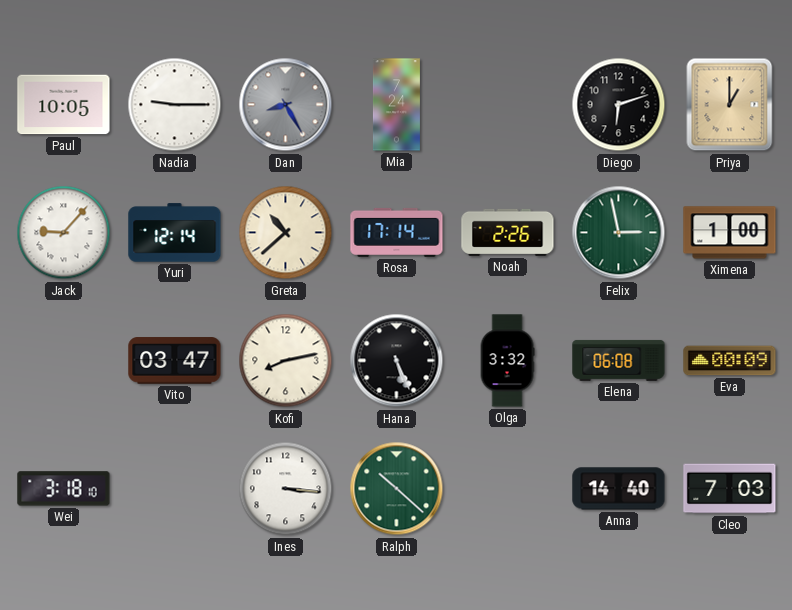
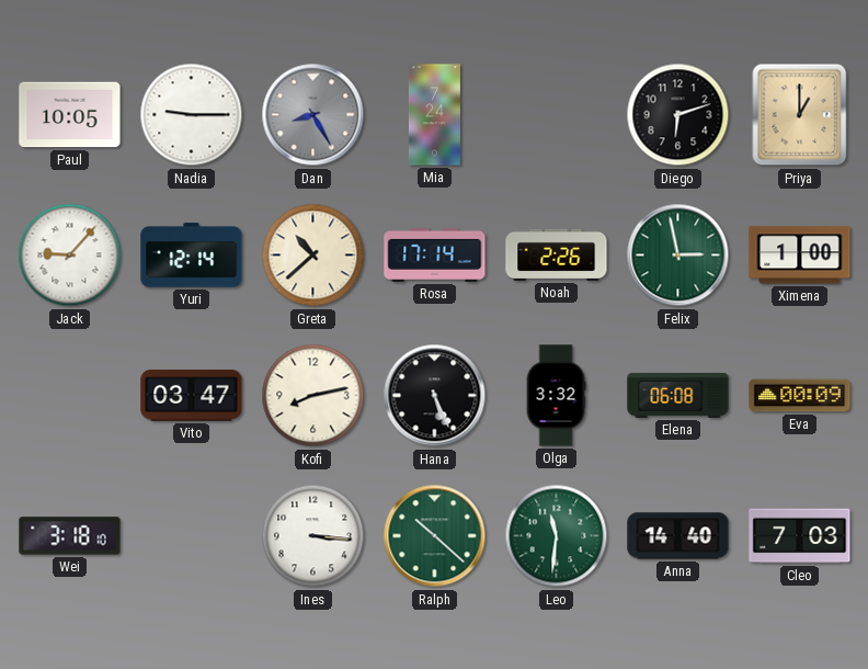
Leo: none -> 11:31
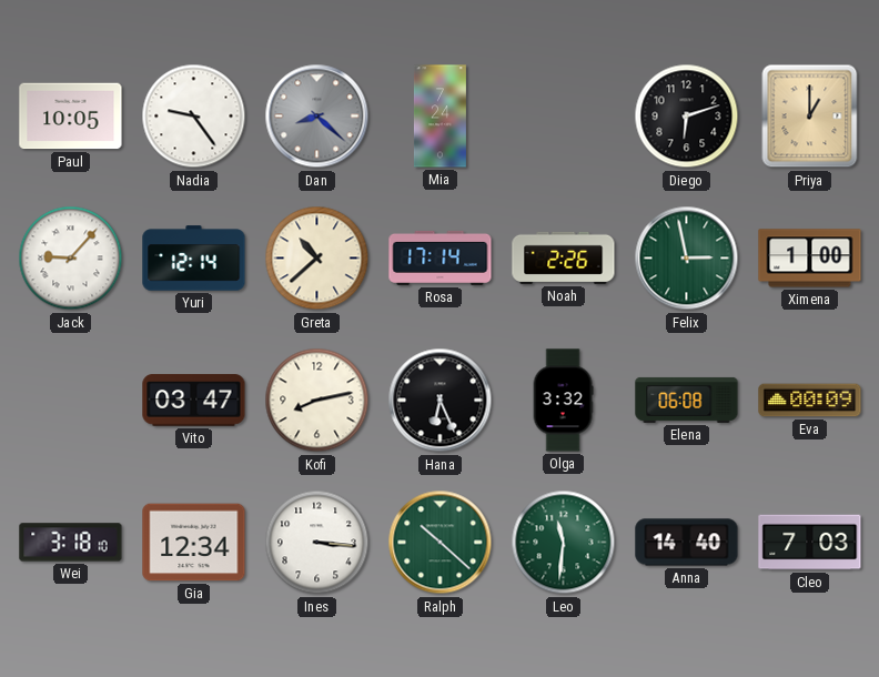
Nadia: 9:15 -> 9:24
Dan: 8:25 -> 8:22
Hana: 5:26 -> 6:26
Gia: none -> 12:34
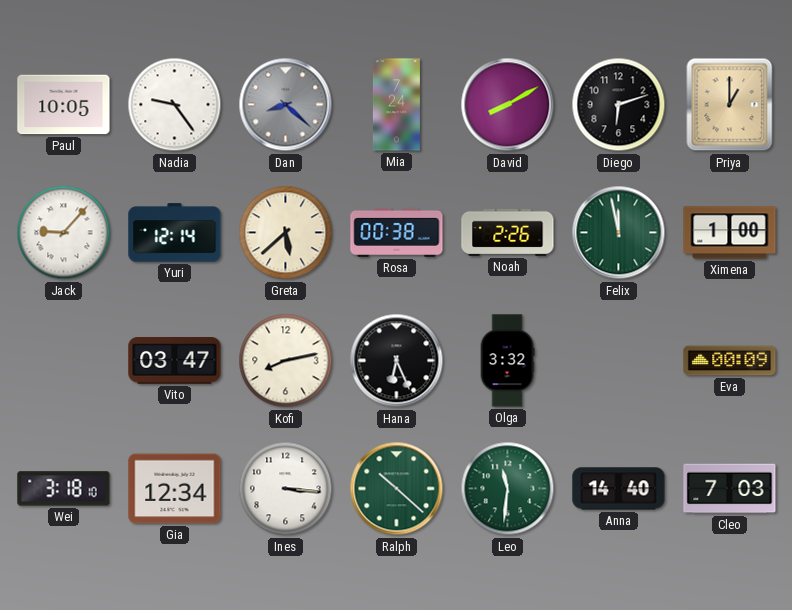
David: none -> 8:10
Greta: 10:38 -> 5:38
Rosa: 17:14 -> 00:38
Felix: 2:58 -> 11:58
Elena: 06:08 -> none
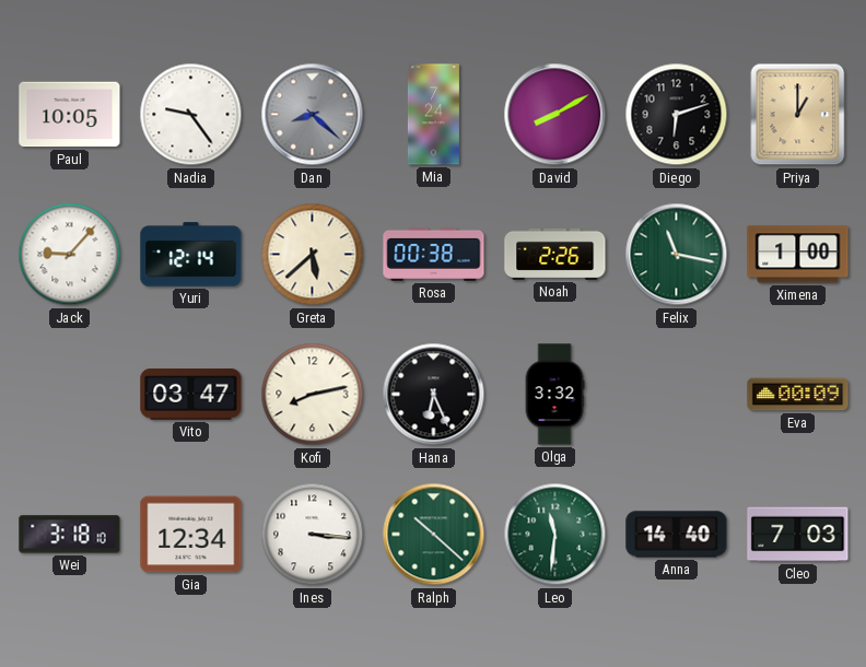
Felix: 11:58 -> 11:17
